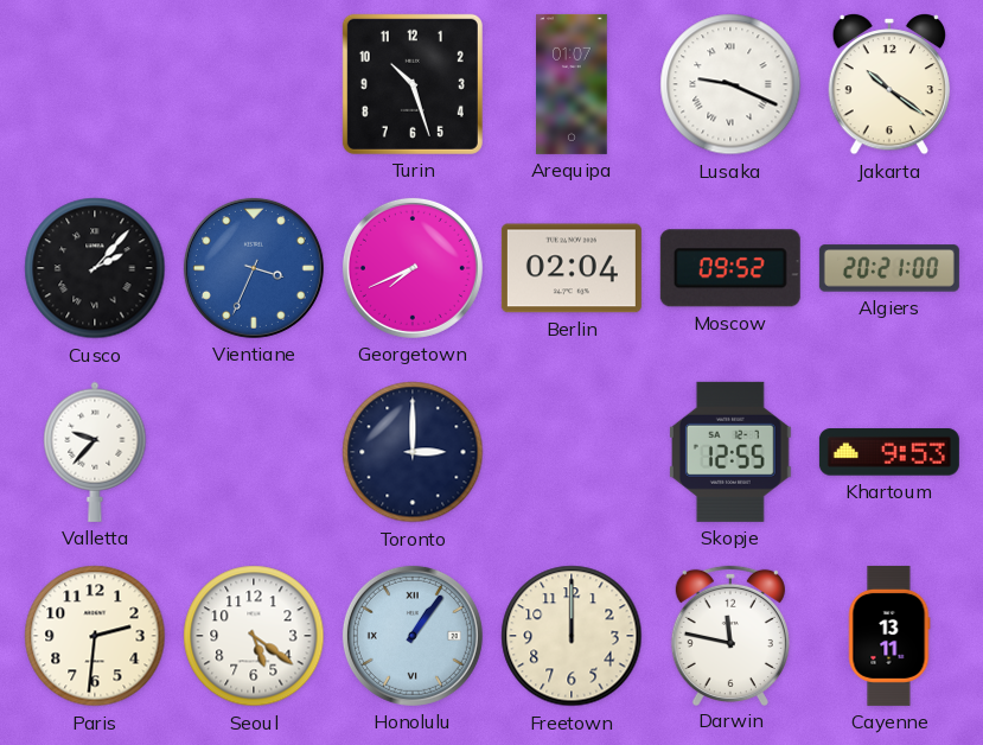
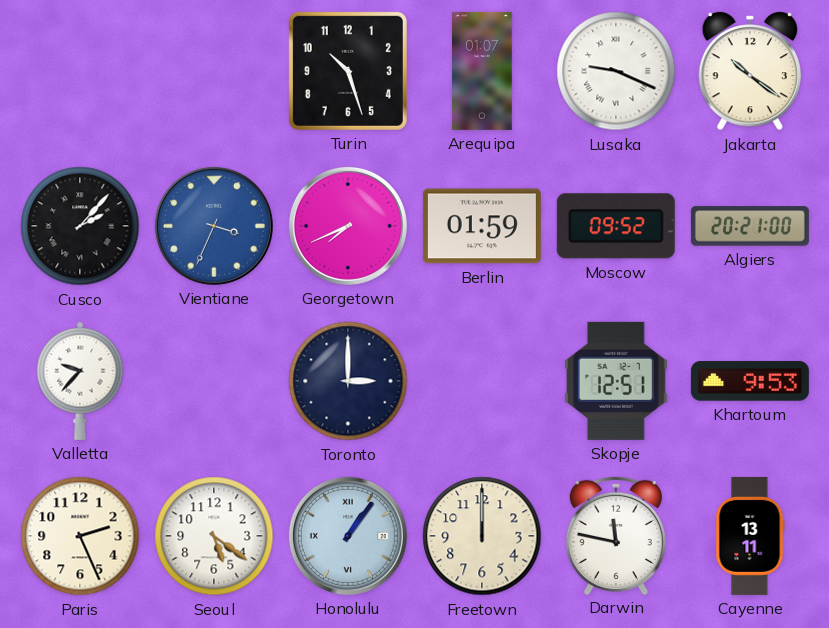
Berlin: 02:04 -> 01:59
Skopje: 12:55 -> 12:51
Paris: 2:31 -> 2:26
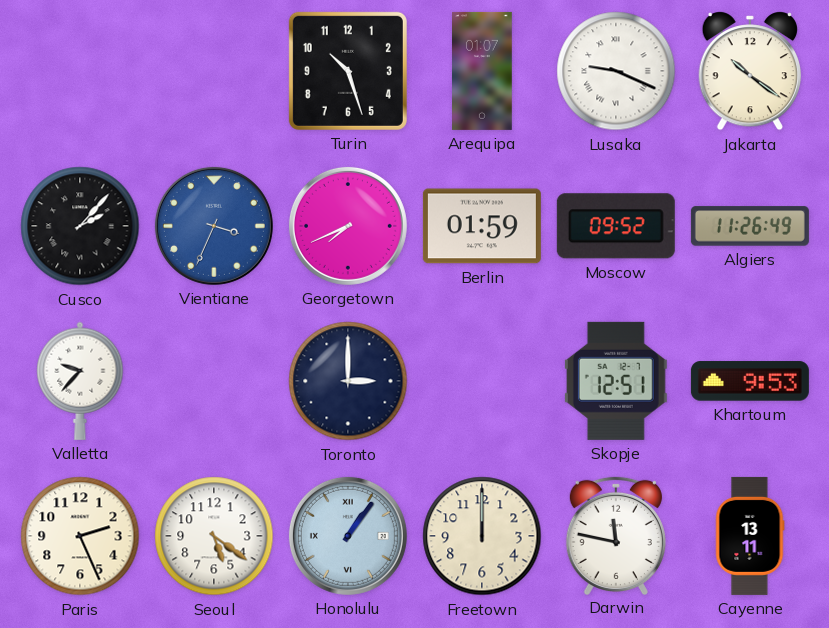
Algiers: 20:21 -> 11:26
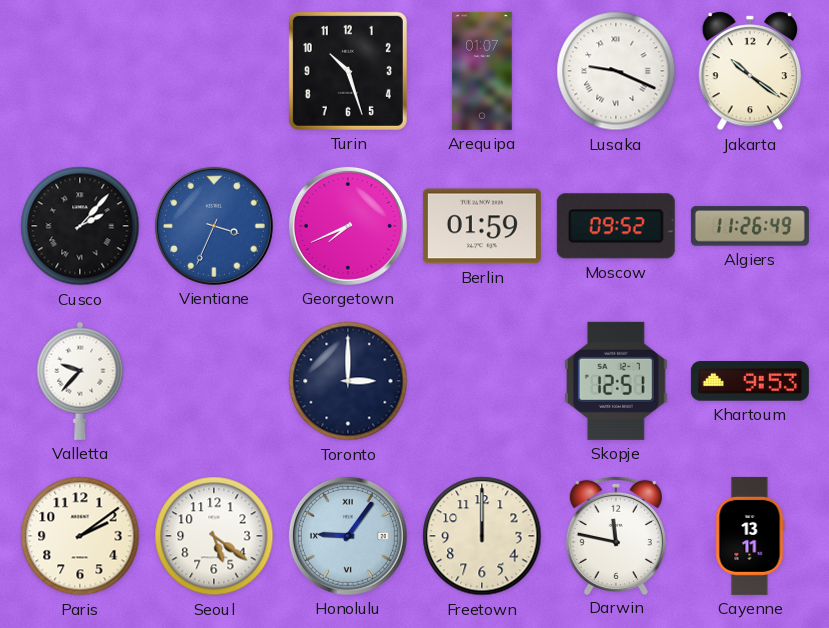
Paris: 2:26 -> 2:09
Honolulu: 1:06 -> 9:06
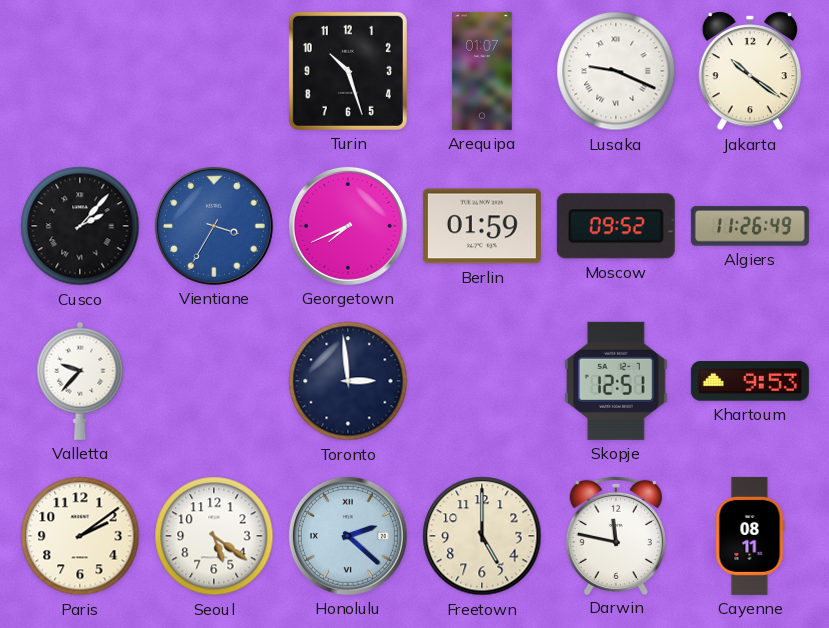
Vientiane: 3:34 -> 3:35
Toronto: 3:00 -> 2:59
Honolulu: 9:06 -> 2:22
Freetown: 12:00 -> 5:00
Cayenne: 13:11 -> 08:11
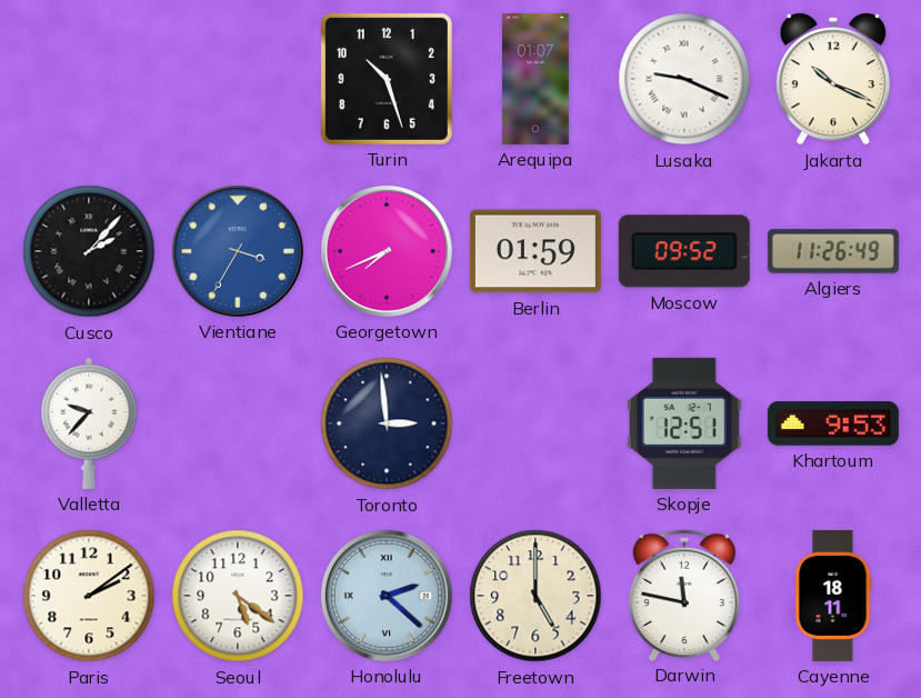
Jakarta: 10:21 -> 10:19
Cayenne: 08:11 -> 18:11
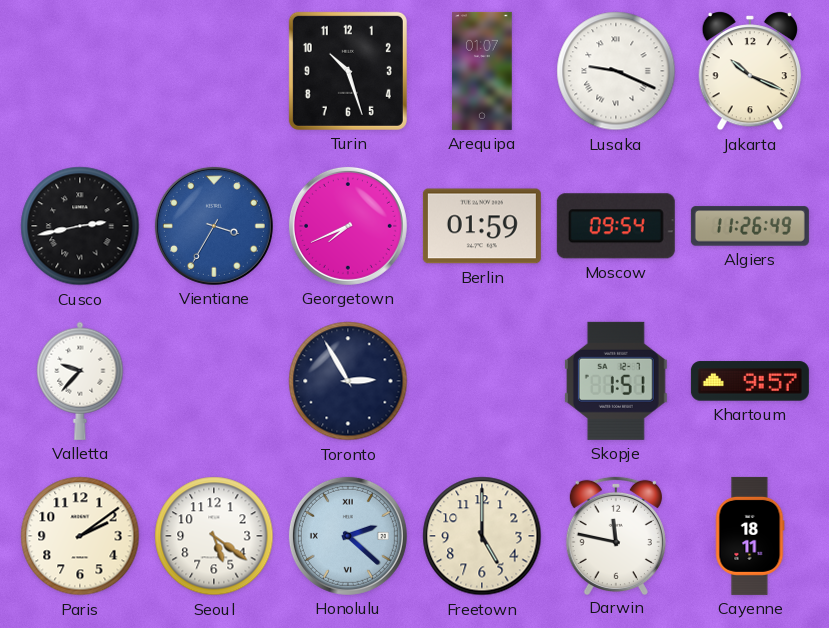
Cusco: 2:07 -> 2:43
Moscow: 09:52 -> 09:54
Toronto: 2:59 -> 2:55
Skopje: 12:51 -> 1:51
Khartoum: 9:53 -> 9:57
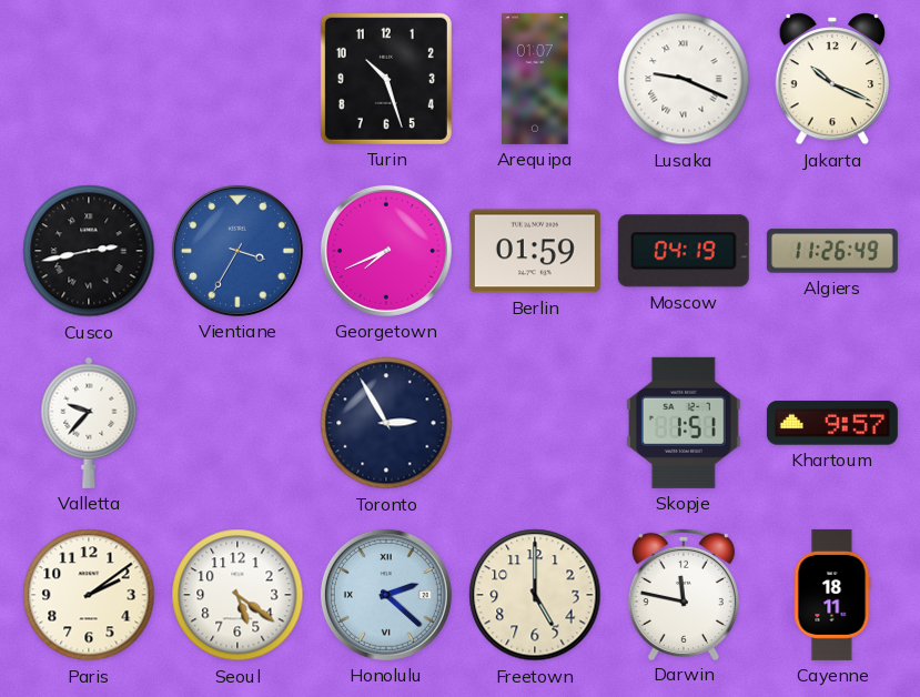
Moscow: 09:54 -> 04:19
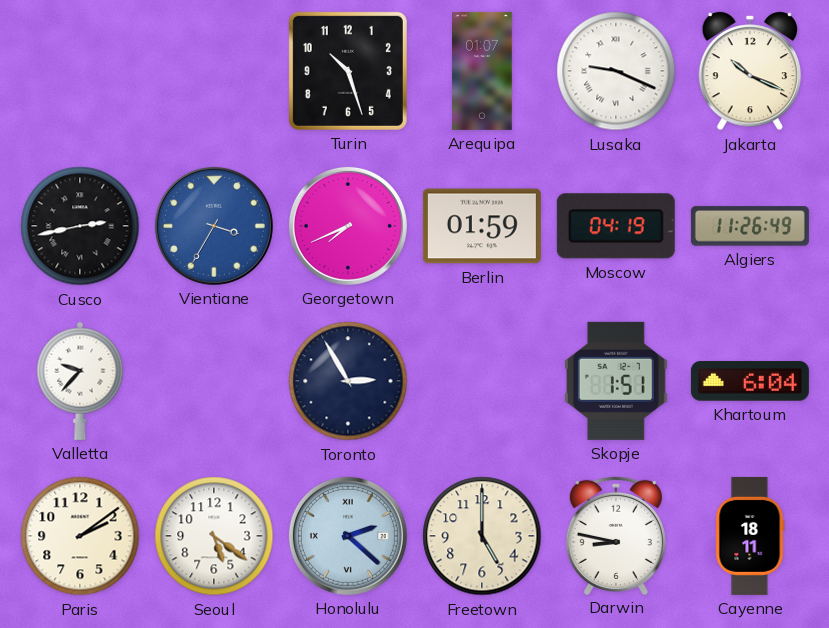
Khartoum: 9:57 -> 6:04
Darwin: 11:47 -> 8:47
